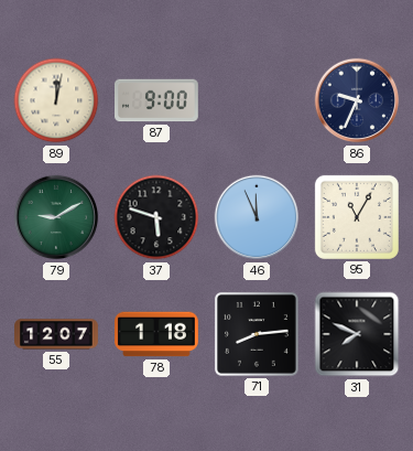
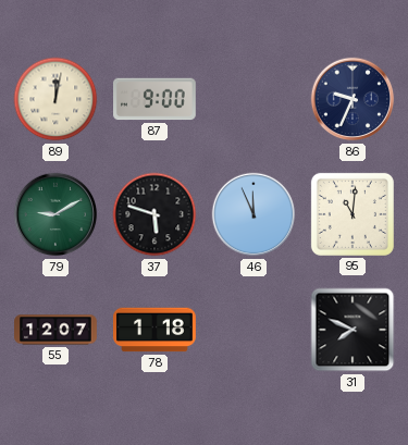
95: 11:05 -> 11:01
71: 8:14 -> none
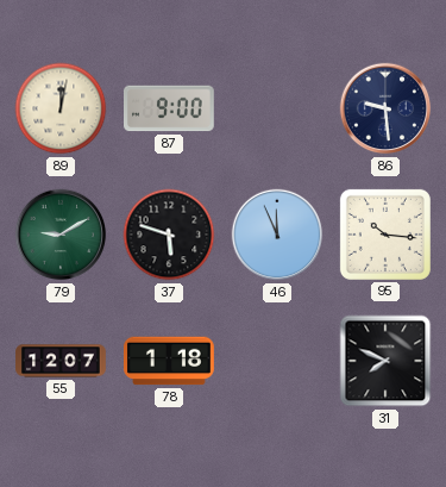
86: 9:34 -> 9:29
95: 11:01 -> 10:16
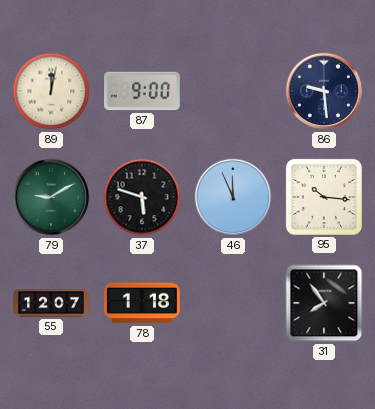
31: 7:49 -> 7:54
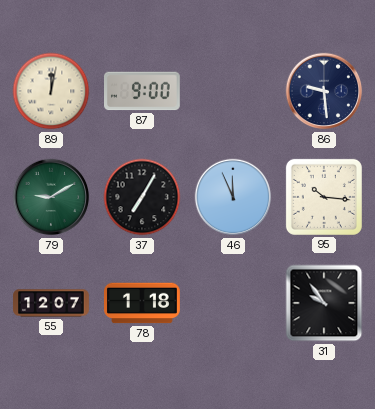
37: 5:48 -> 7:05
31: 7:54 -> 9:54
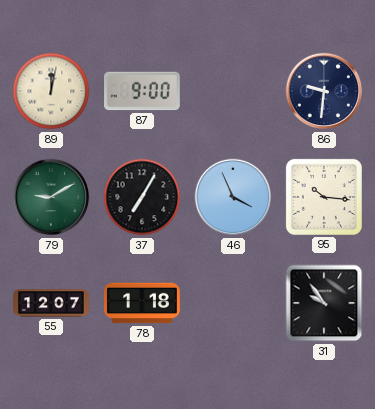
86: 9:29 -> 9:31
46: 11:56 -> 3:56
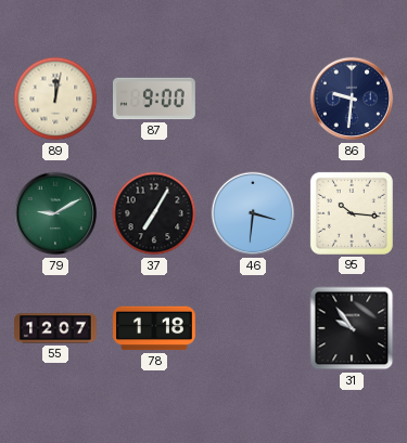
46: 3:56 -> 3:31
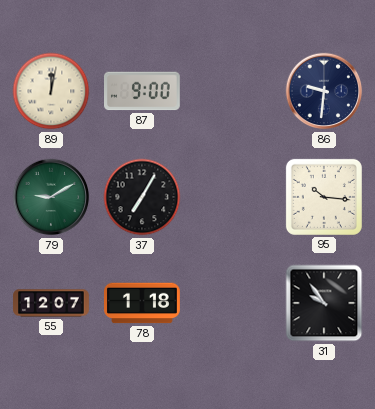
46: 3:31 -> none
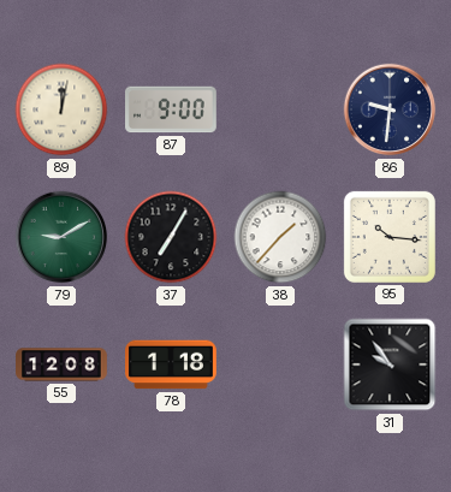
38: none -> 1:37
55: 12:07 -> 12:08
